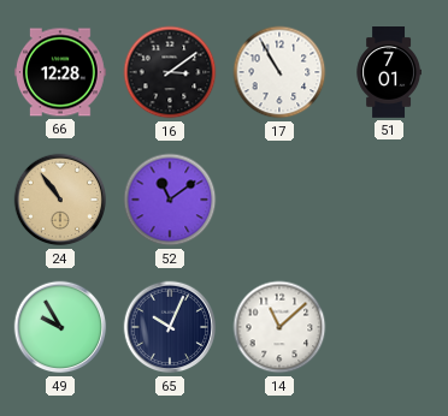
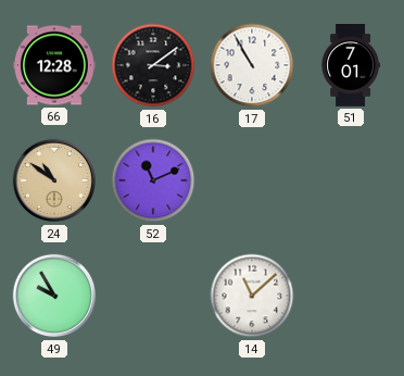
24: 10:54 -> 10:51
52: 11:09 -> 11:11
65: 10:04 -> none
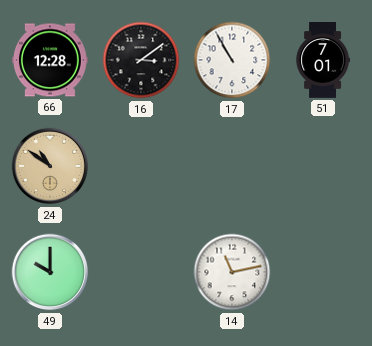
52: 11:11 -> none
49: 9:55 -> 10:00
14: 11:08 -> 11:13
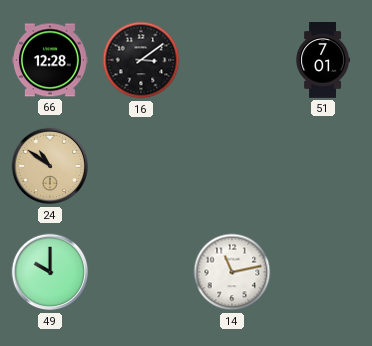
17: 10:55 -> none
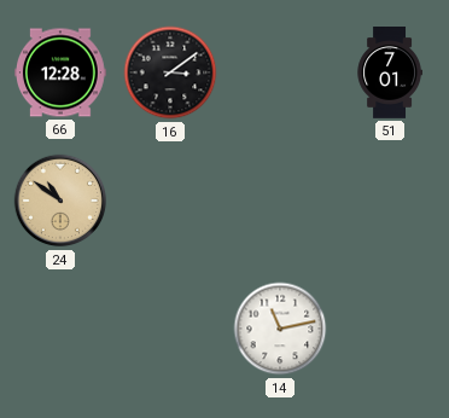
49: 10:00 -> none
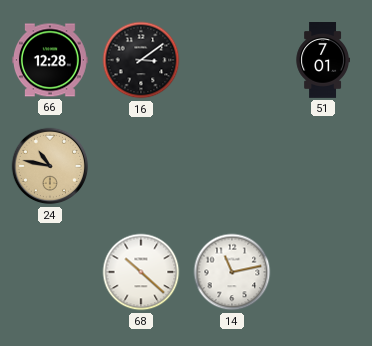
24: 10:51 -> 10:47
68: none -> 10:22
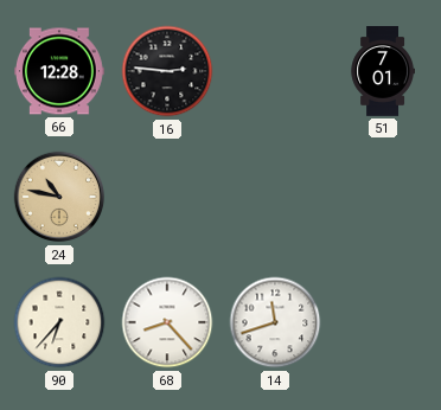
16: 3:09 -> 2:46
90: none -> 6:37
68: 10:22 -> 8:23
14: 11:13 -> 11:42
